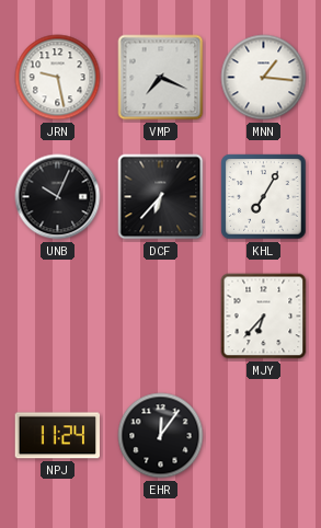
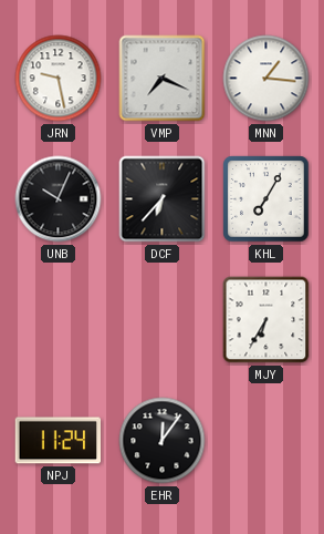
MJY: 6:37 -> 6:35
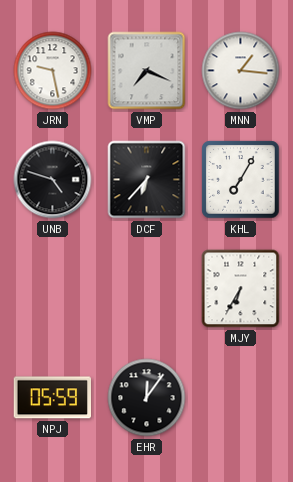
UNB: 10:04 -> 4:48
NPJ: 11:24 -> 05:59
